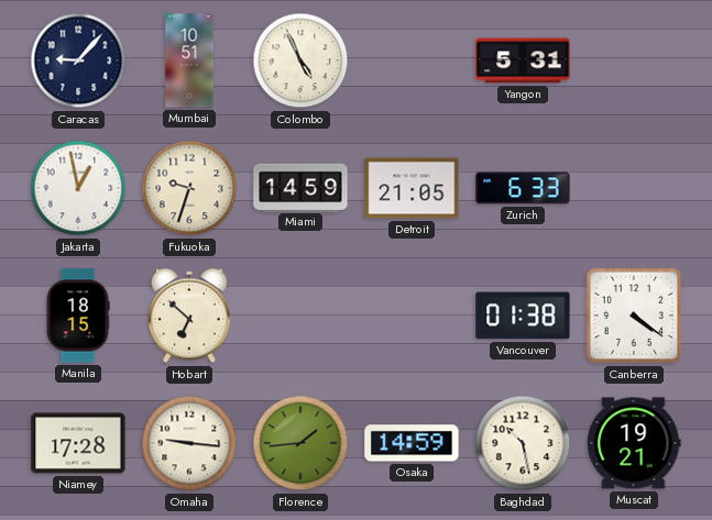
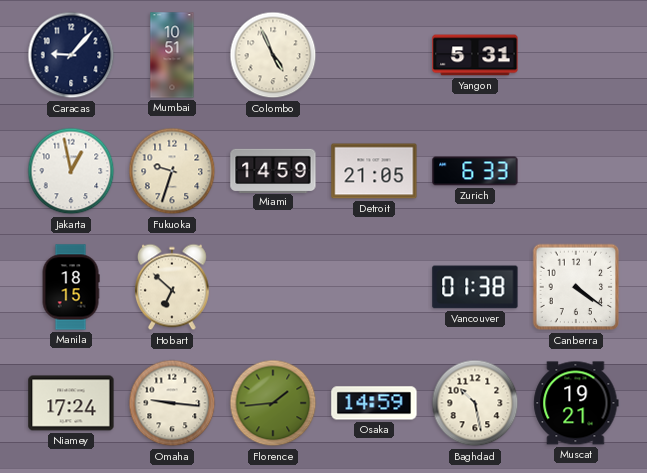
Niamey: 17:28 -> 17:24
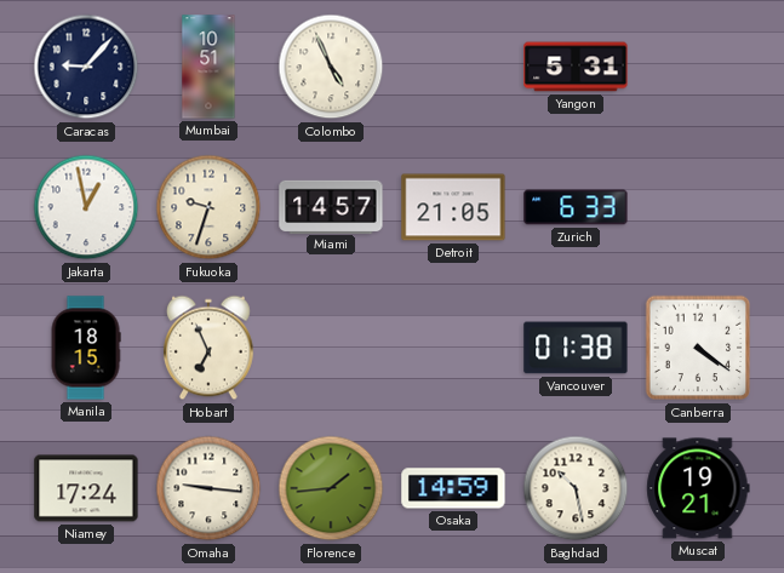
Miami: 14:59 -> 14:57
Hobart: 6:52 -> 6:56
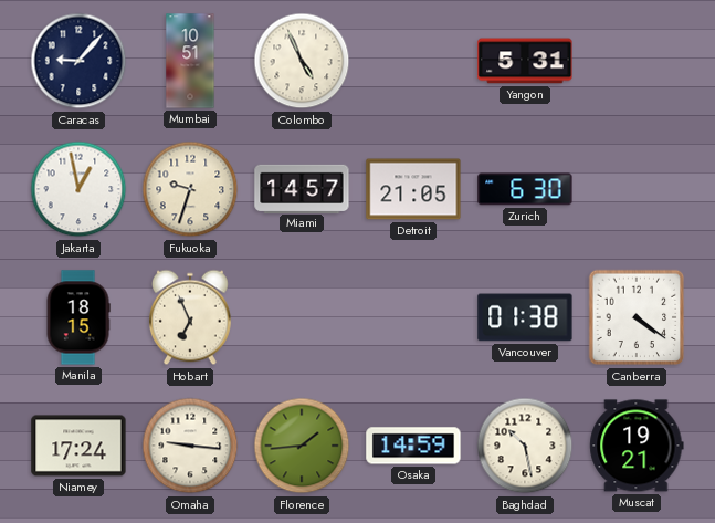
Zurich: 6:33 -> 6:30
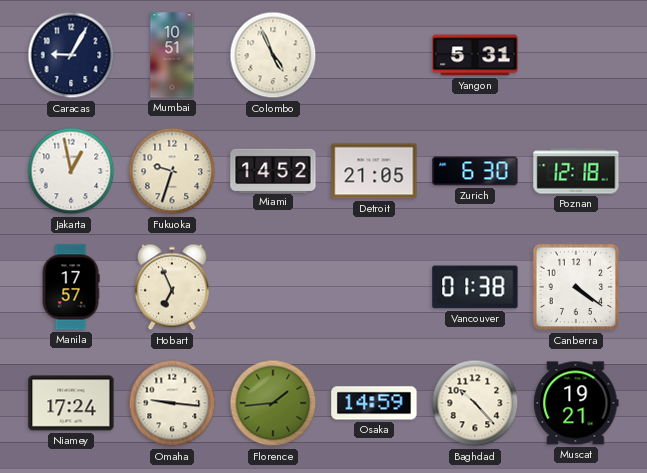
Caracas: 9:07 -> 9:05
Miami: 14:57 -> 14:52
Poznan: none -> 12:18
Manila: 18:15 -> 17:57
Baghdad: 10:28 -> 10:23
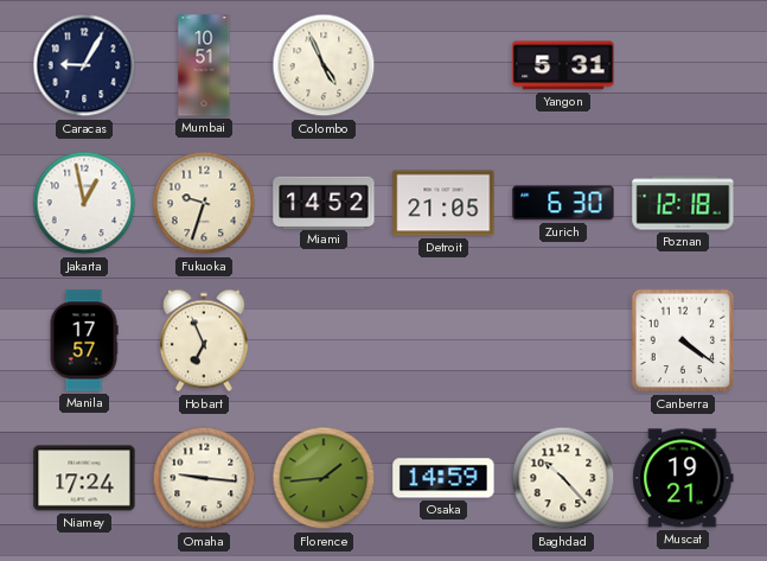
Vancouver: 01:38 -> none
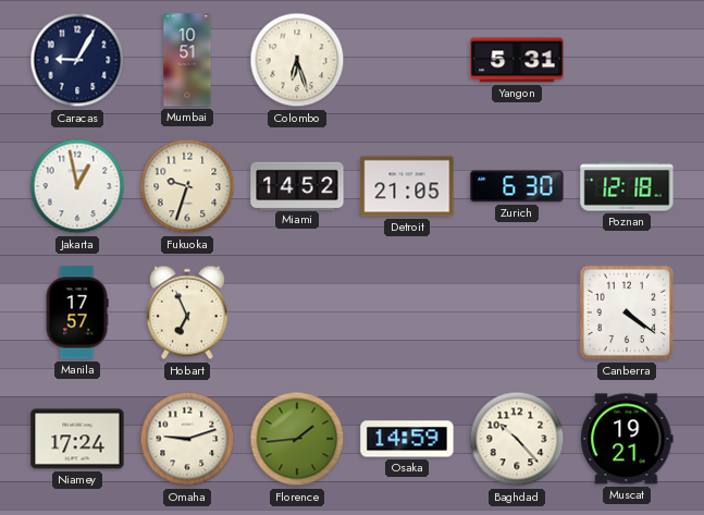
Colombo: 4:56 -> 6:27
Omaha: 9:16 -> 9:12
